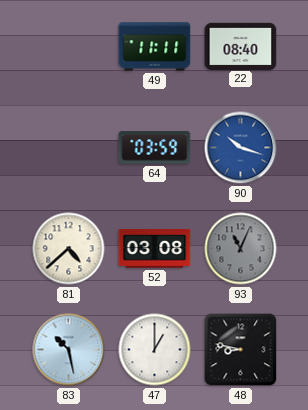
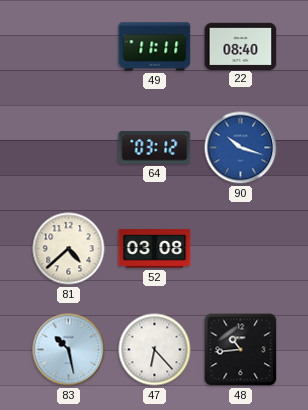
64: 03:59 -> 03:12
93: 11:04 -> none
47: 1:00 -> 6:23
48: 8:47 -> 10:44
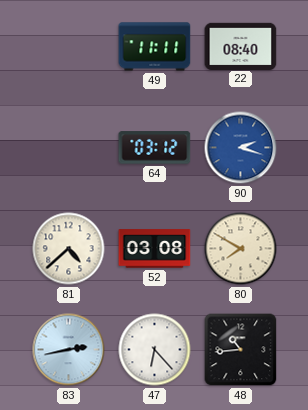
90: 10:18 -> 2:18
80: none -> 7:50
83: 10:28 -> 2:43
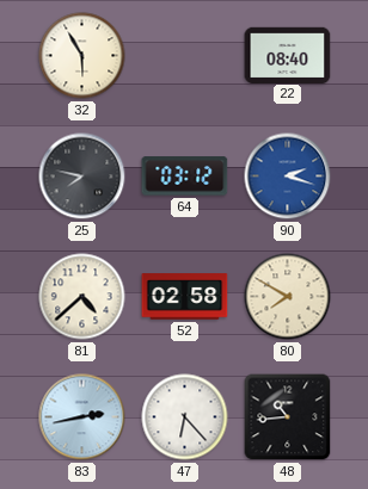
32: none -> 5:55
49: 11:11 -> none
25: none -> 7:47
52: 03:08 -> 02:58
